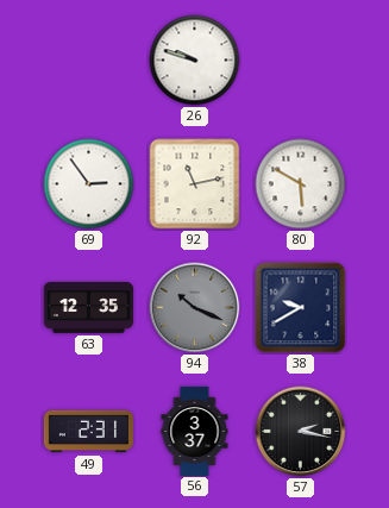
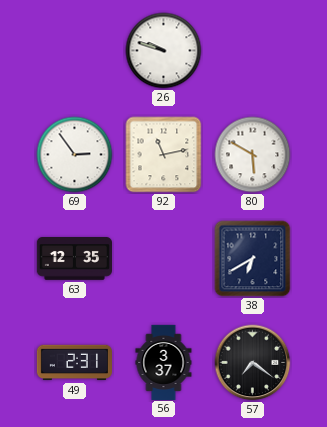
94: 10:19 -> none
38: 9:40 -> 6:40
57: 2:17 -> 7:21
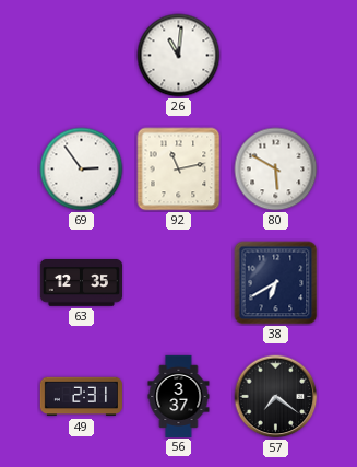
26: 9:48 -> 11:01
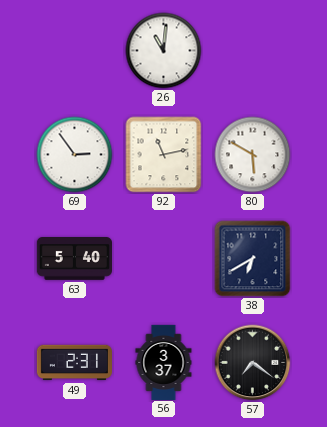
63: 12:35 -> 5:40
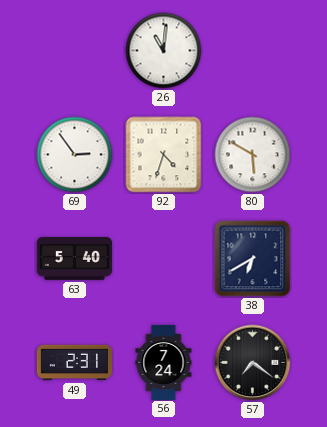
92: 11:13 -> 4:33
56: 3:37 -> 7:24
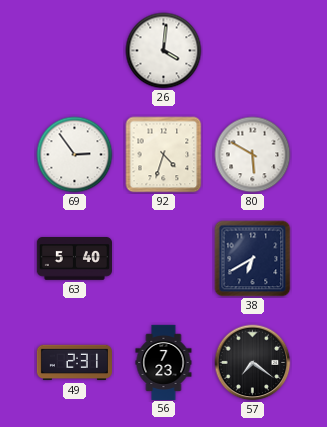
26: 11:01 -> 4:01
56: 7:24 -> 7:23
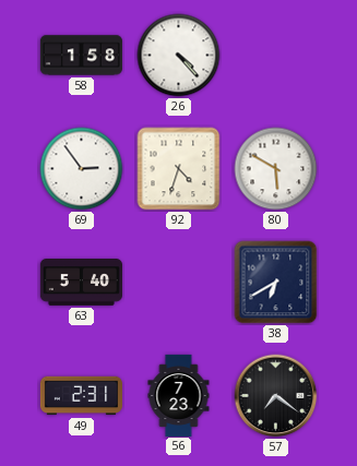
58: none -> 1:58
26: 4:01 -> 4:23
